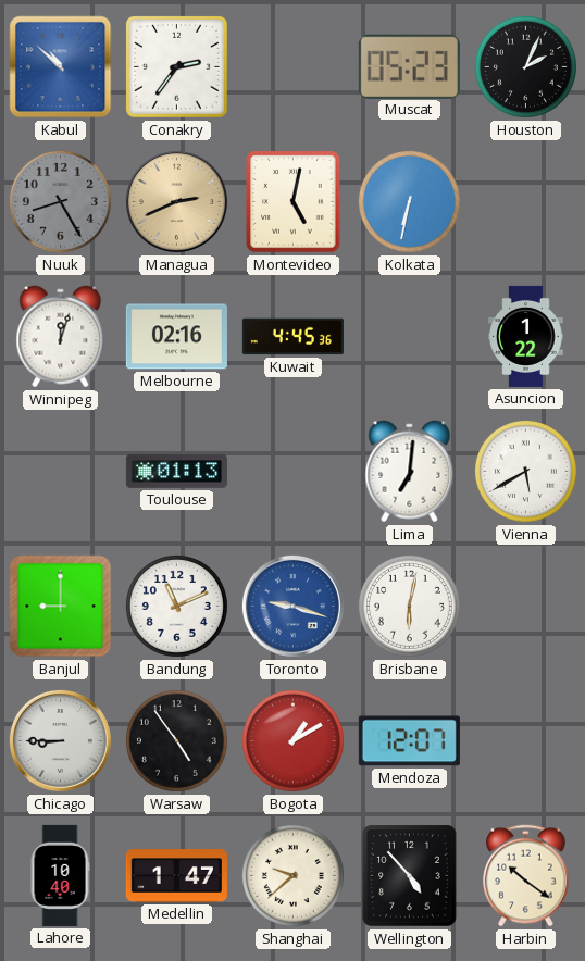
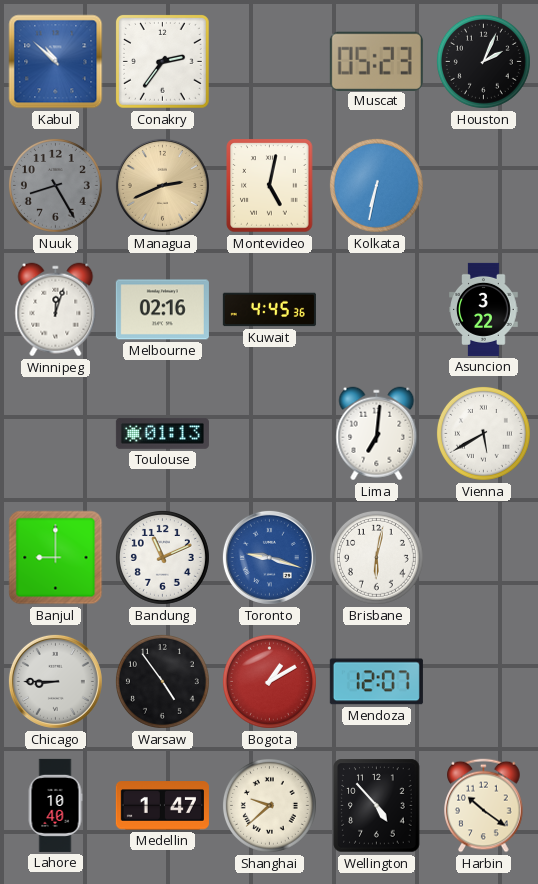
Asuncion: 1:22 -> 3:22
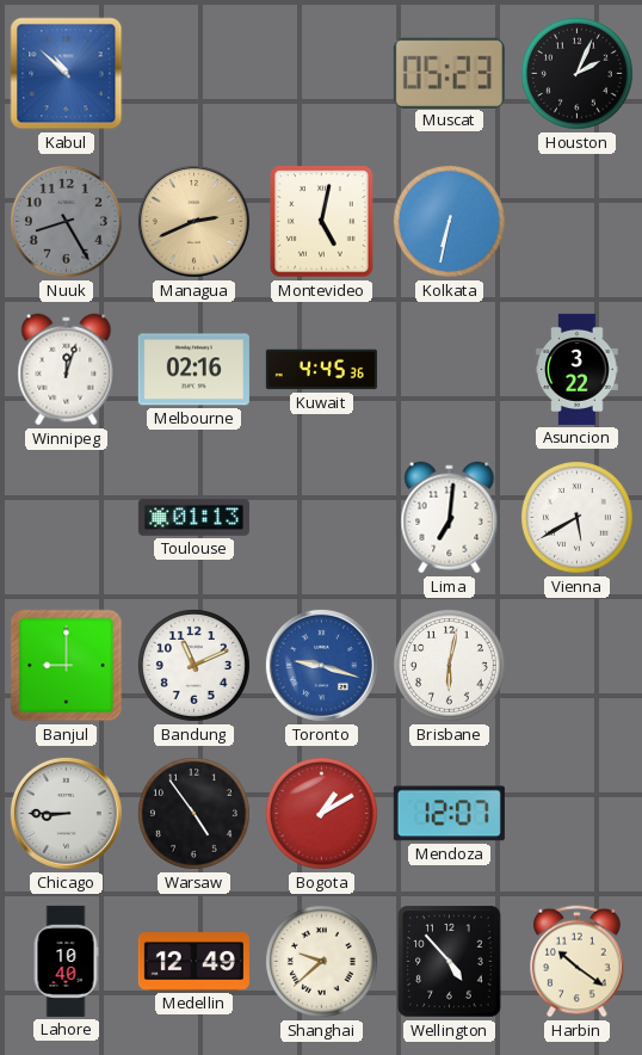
Conakry: 2:36 -> none
Medellin: 1:47 -> 12:49
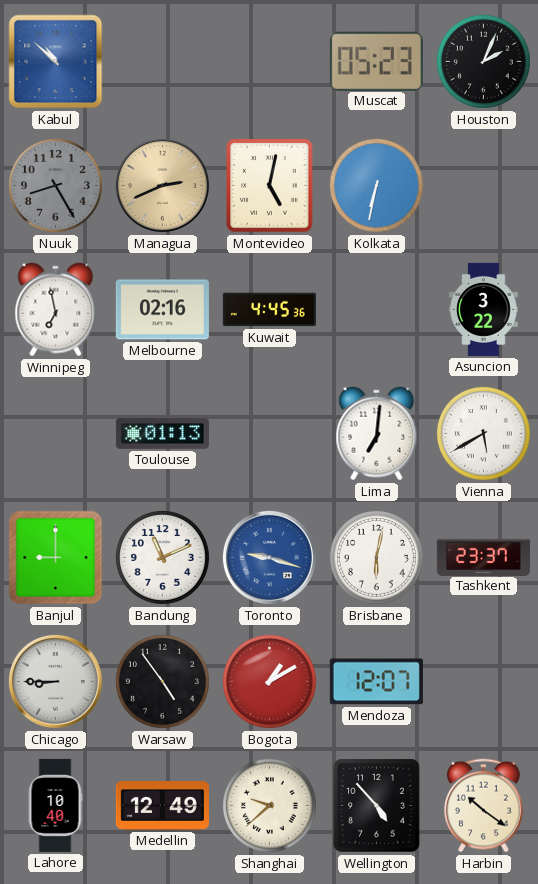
Winnipeg: 12:03 -> 6:58
Tashkent: none -> 23:37
